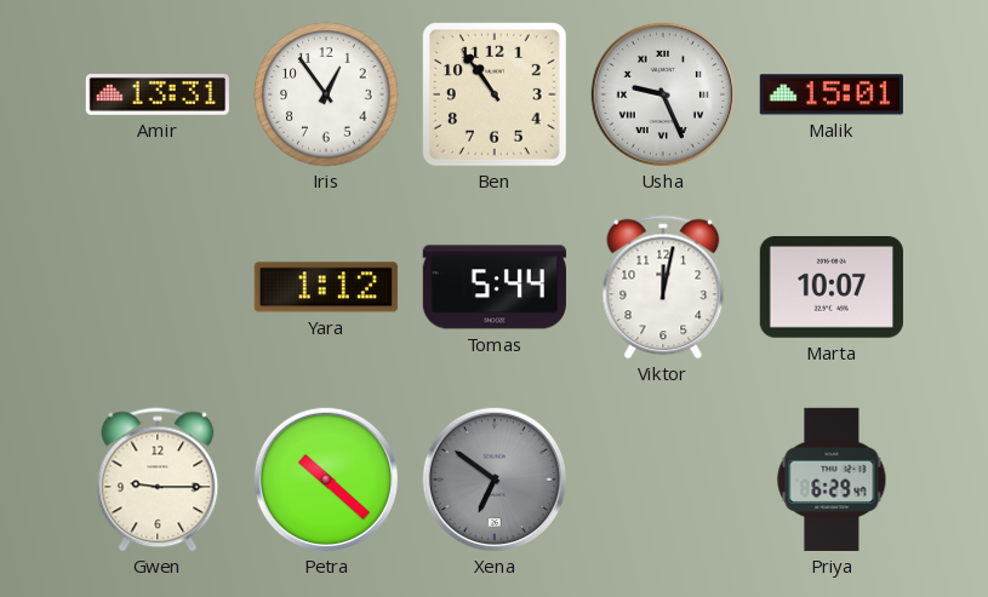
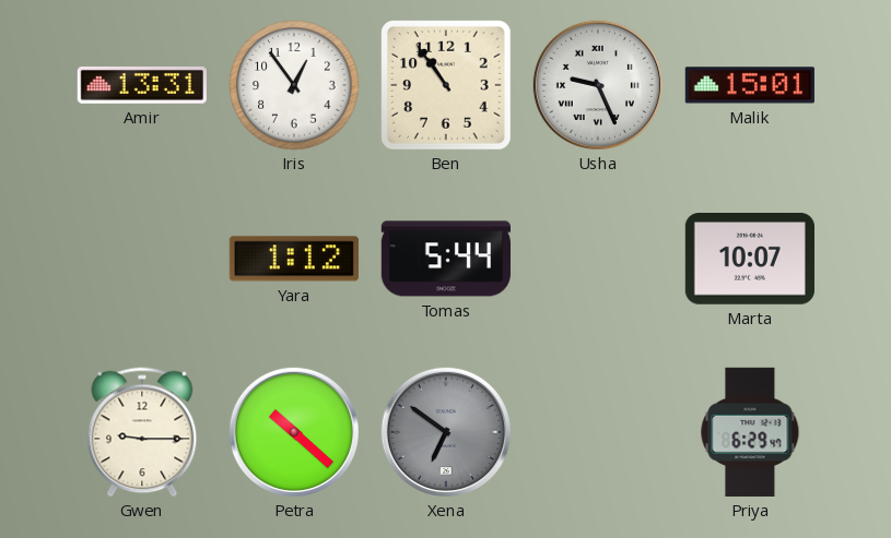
Viktor: 12:02 -> none
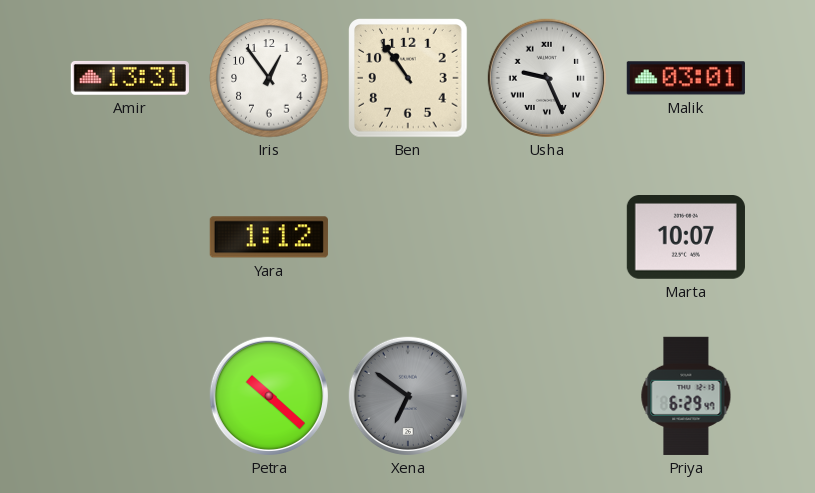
Malik: 15:01 -> 03:01
Tomas: 5:44 -> none
Gwen: 9:15 -> none
